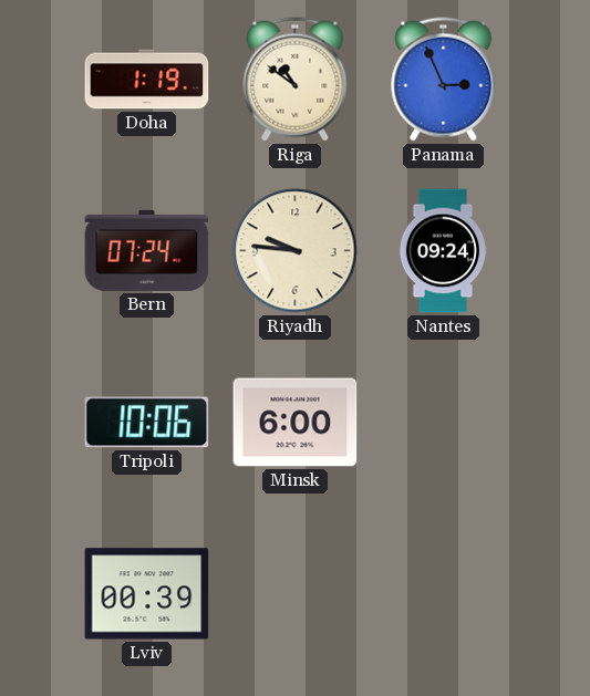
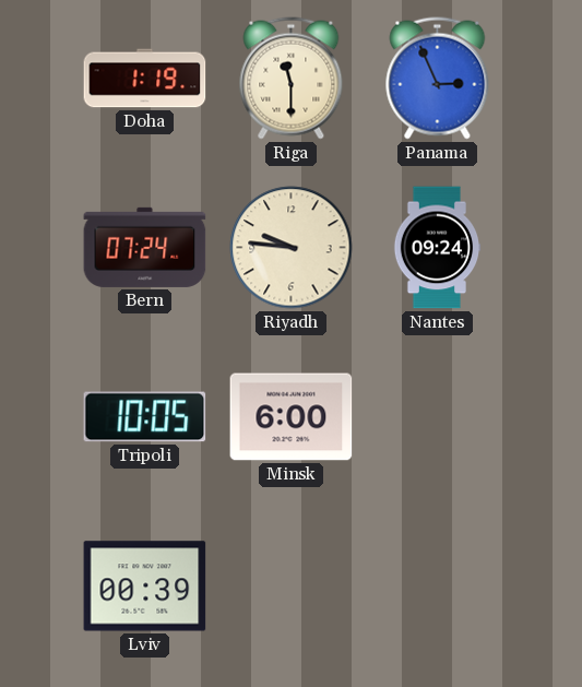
Riga: 10:51 -> 11:30
Tripoli: 10:06 -> 10:05
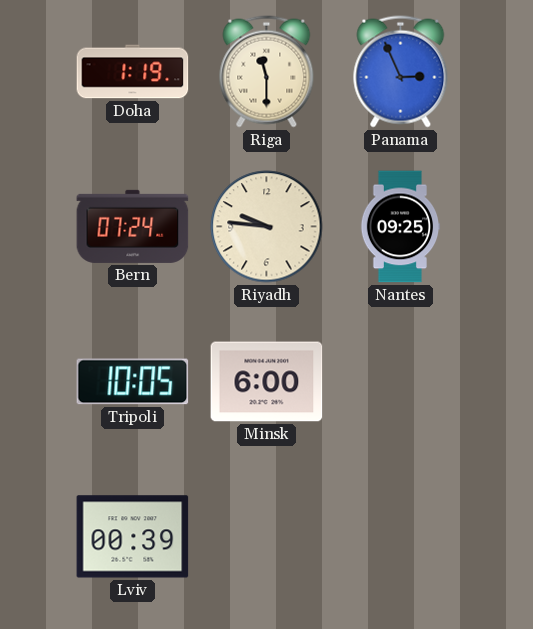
Nantes: 09:24 -> 09:25
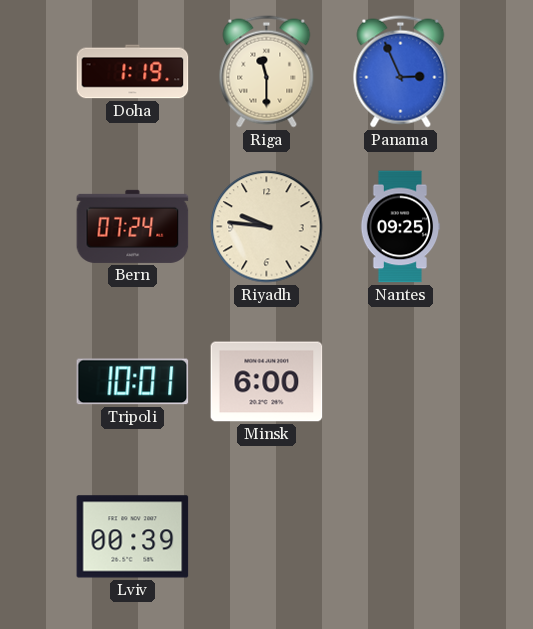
Tripoli: 10:05 -> 10:01
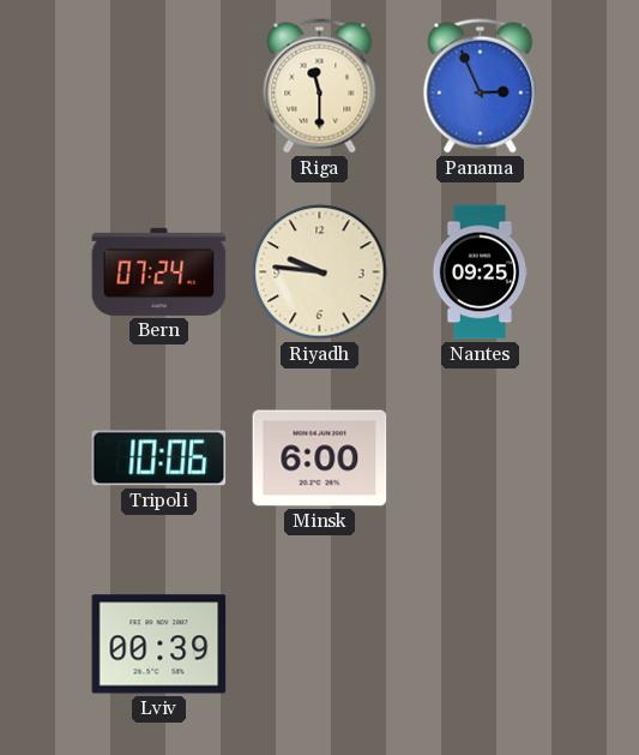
Doha: 1:19 -> none
Tripoli: 10:01 -> 10:06
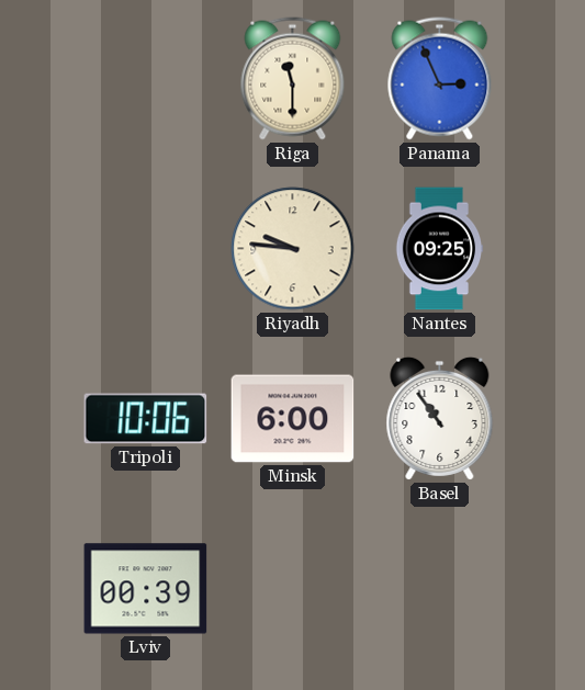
Bern: 07:24 -> none
Basel: none -> 10:54
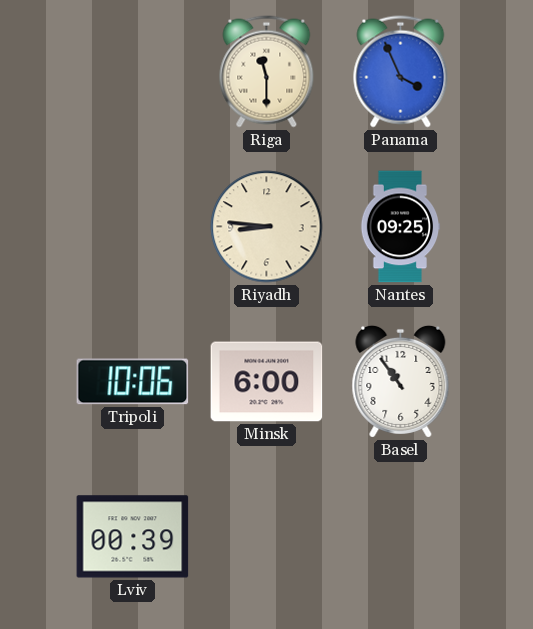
Panama: 2:56 -> 3:56
Riyadh: 9:46 -> 8:46
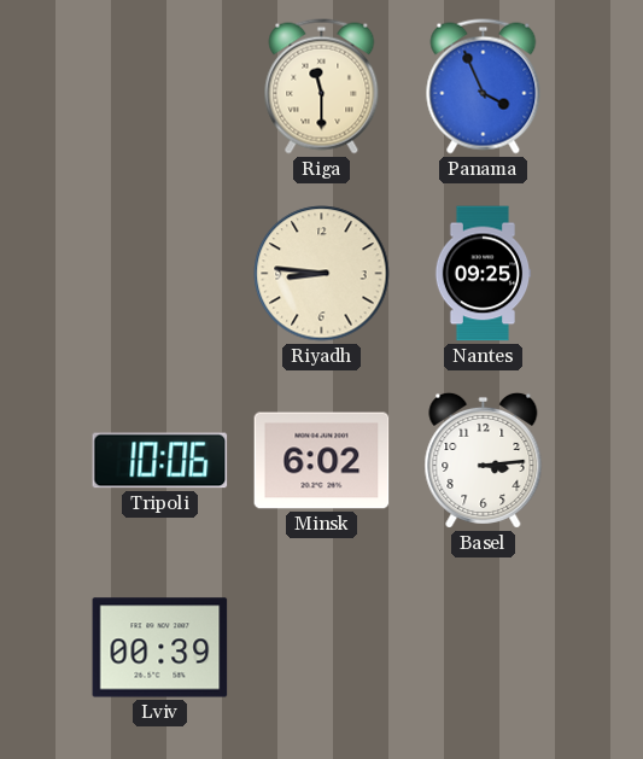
Minsk: 6:00 -> 6:02
Basel: 10:54 -> 3:14
